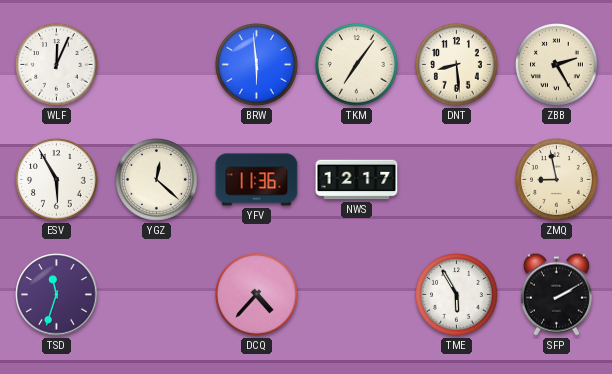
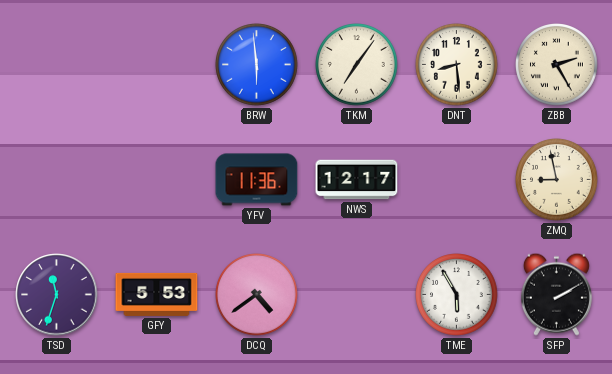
WLF: 12:04 -> none
ESV: 5:55 -> none
YGZ: 12:22 -> none
GFY: none -> 5:53
DCQ: 4:37 -> 4:39
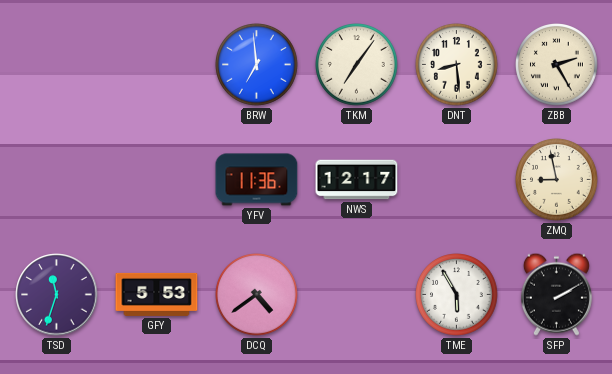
BRW: 5:59 -> 6:59
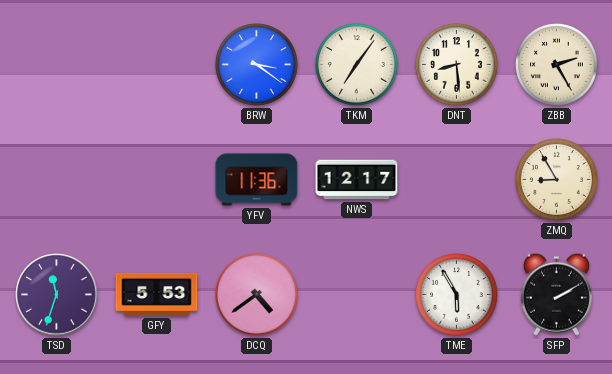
BRW: 6:59 -> 3:21
ZMQ: 8:58 -> 8:55
